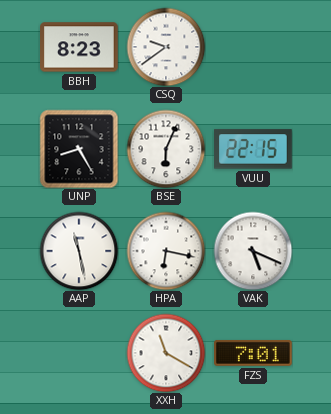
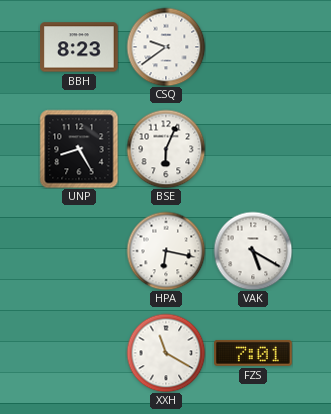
VUU: 22:15 -> none
AAP: 11:28 -> none
VAK: 5:19 -> 5:20
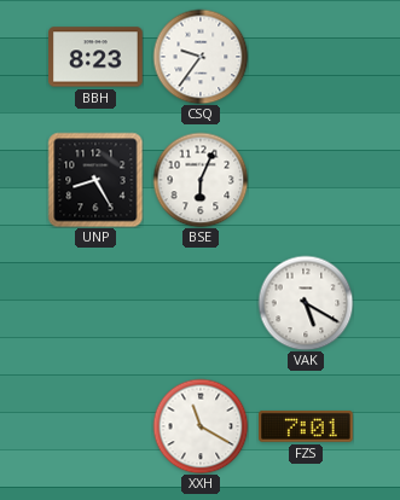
CSQ: 9:39 -> 9:36
HPA: 6:17 -> none
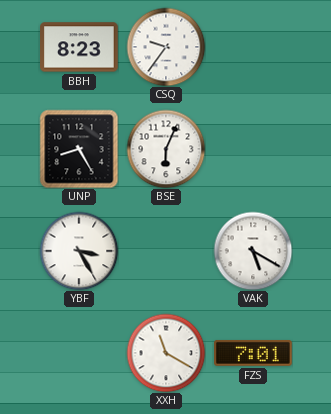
YBF: none -> 3:25
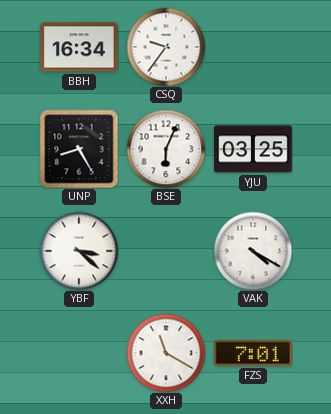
BBH: 8:23 -> 16:34
YJU: none -> 03:25
YBF: 3:25 -> 3:22
VAK: 5:20 -> 4:20
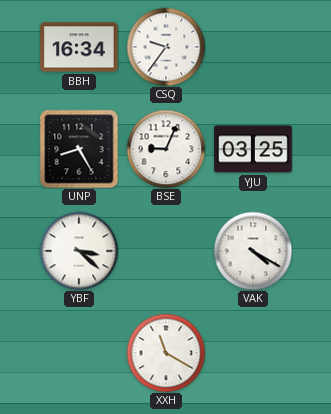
BSE: 6:04 -> 9:04
FZS: 7:01 -> none
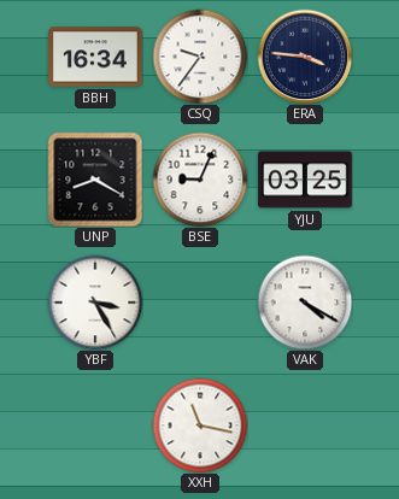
ERA: none -> 3:46
UNP: 8:25 -> 8:20
YBF: 3:22 -> 3:25
XXH: 11:20 -> 11:17
